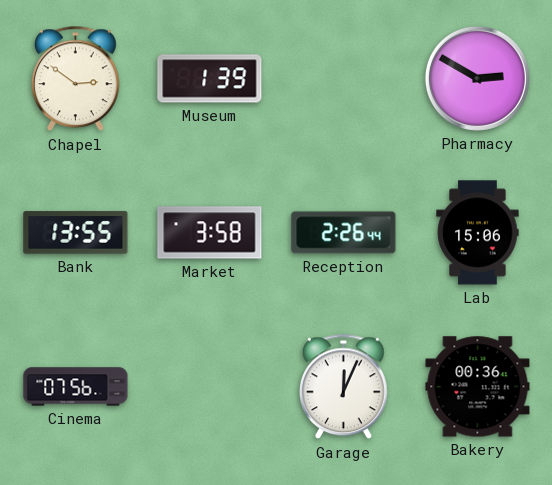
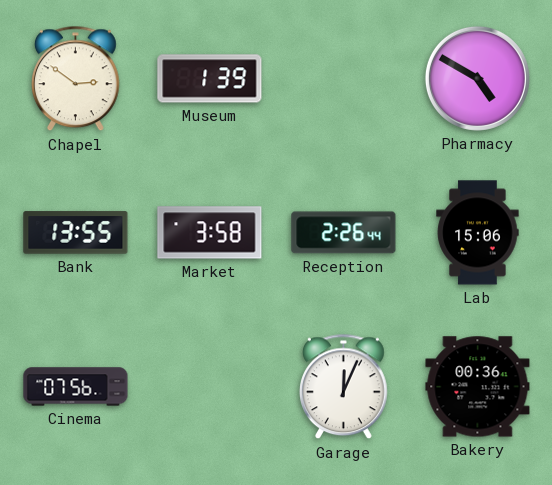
Pharmacy: 2:50 -> 4:50
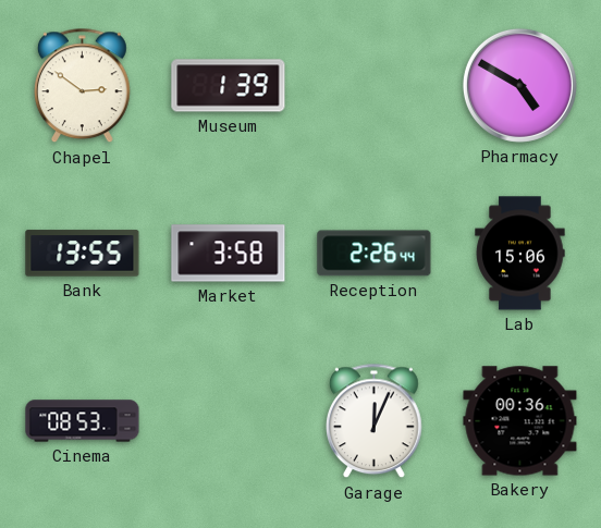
Cinema: 07:56 -> 08:53
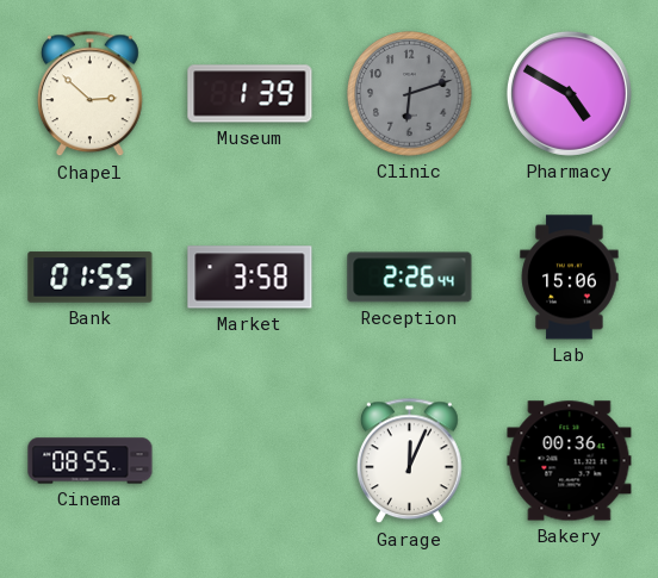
Chapel: 2:51 -> 2:52
Clinic: none -> 6:12
Bank: 13:55 -> 01:55
Cinema: 08:53 -> 08:55
